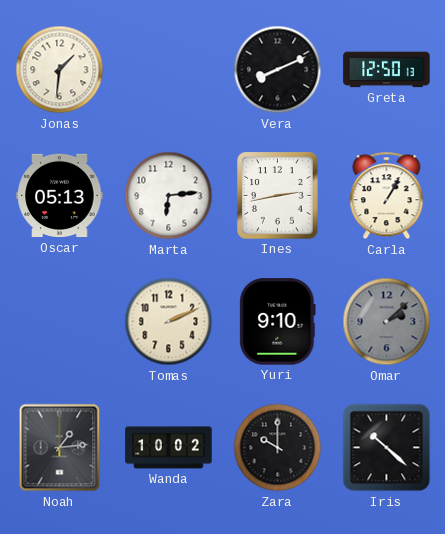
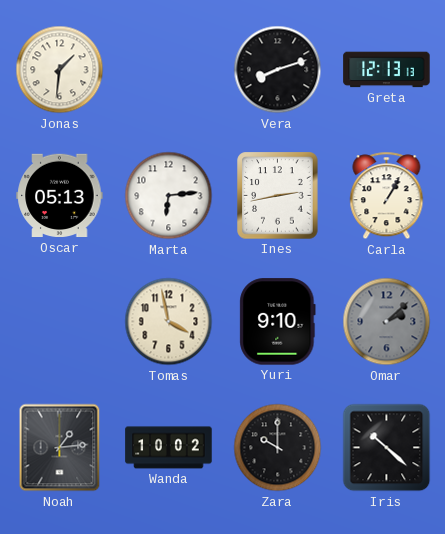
Vera: 8:11 -> 8:12
Greta: 12:50 -> 12:13
Tomas: 2:11 -> 3:58
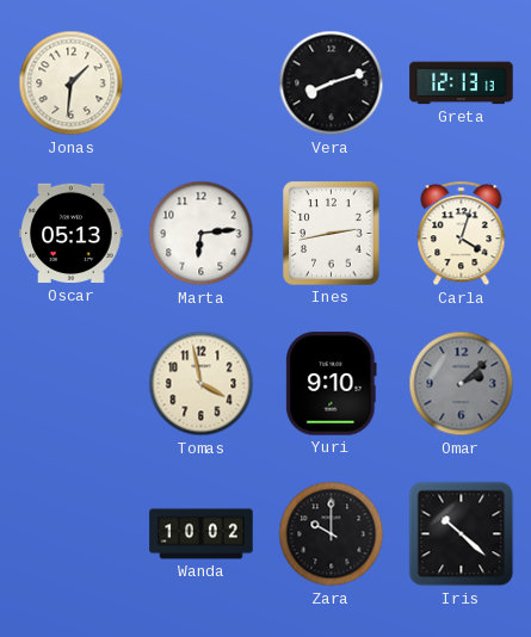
Carla: 1:05 -> 4:03
Noah: 1:14 -> none
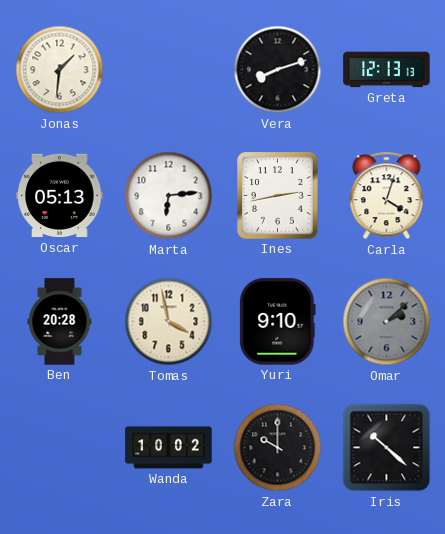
Ben: none -> 20:28
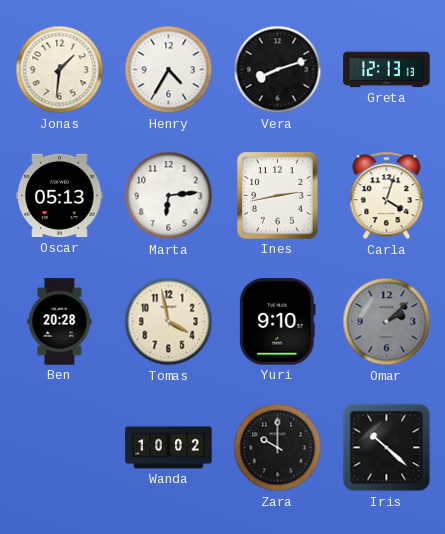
Henry: none -> 4:35
